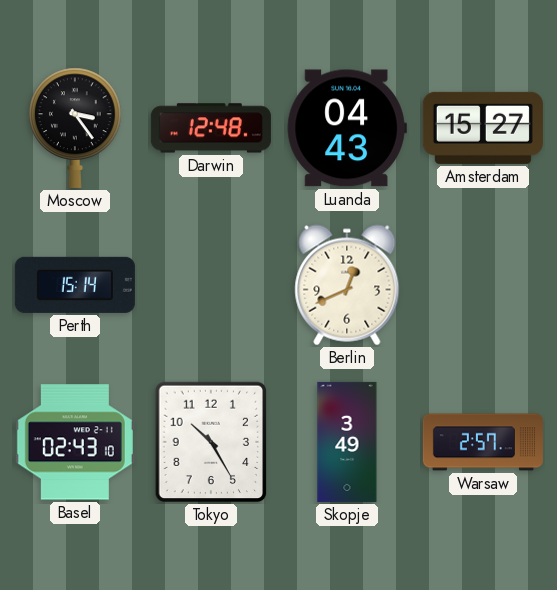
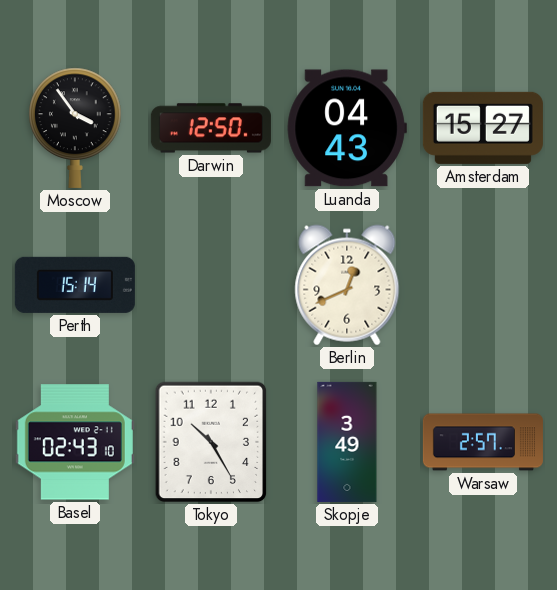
Moscow: 3:24 -> 3:54
Darwin: 12:48 -> 12:50
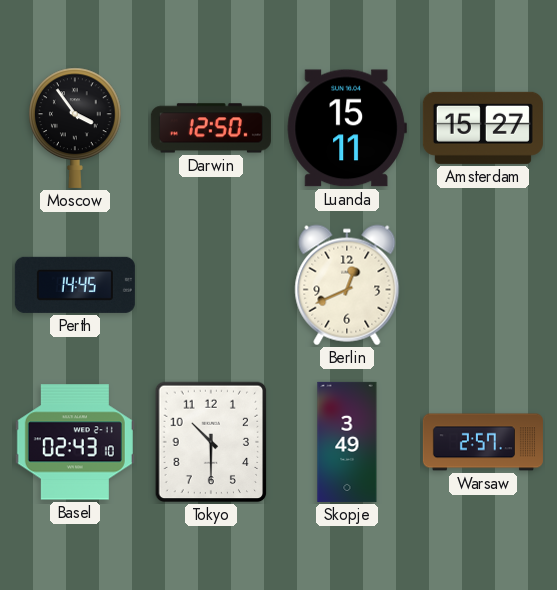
Luanda: 04:43 -> 15:11
Perth: 15:14 -> 14:45
Tokyo: 10:25 -> 10:30
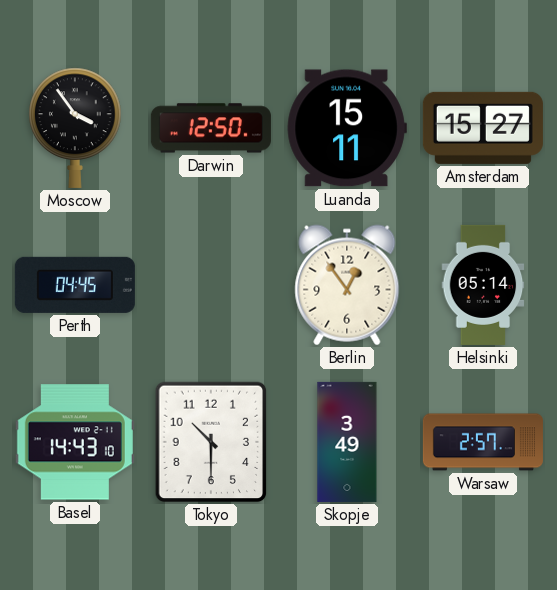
Perth: 14:45 -> 04:45
Berlin: 12:41 -> 12:54
Helsinki: none -> 05:14
Basel: 02:43 -> 14:43
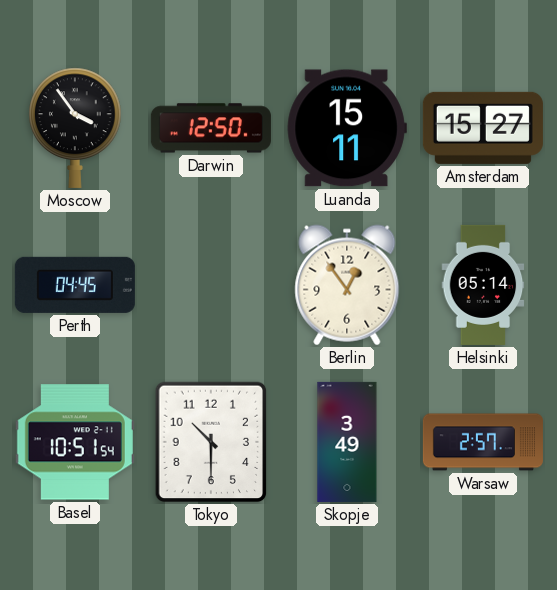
Basel: 14:43 -> 10:51
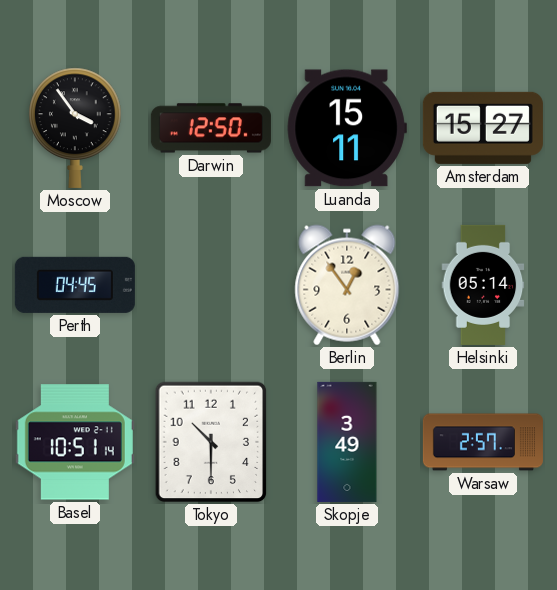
Basel: 10:51:54 -> 10:51:14
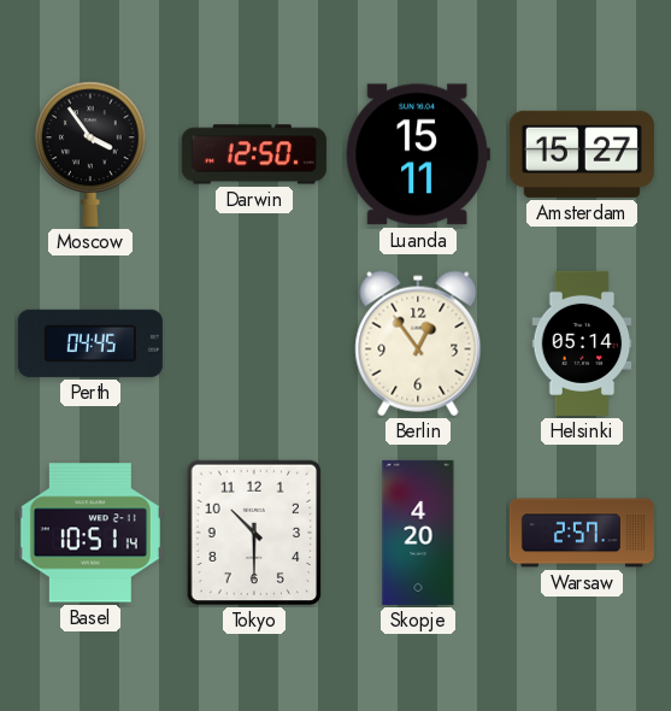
Skopje: 3:49 -> 4:20
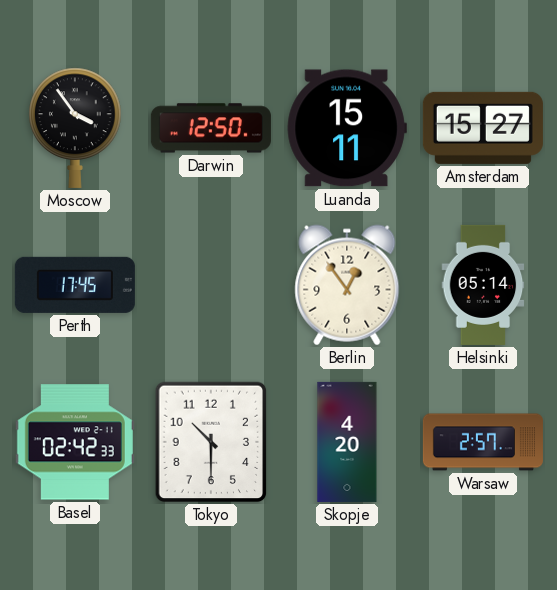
Perth: 04:45 -> 17:45
Basel: 10:51 -> 02:42
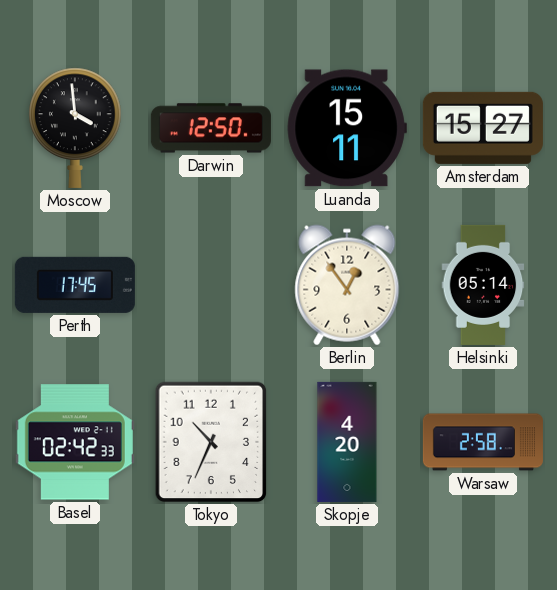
Moscow: 3:54 -> 3:59
Tokyo: 10:30 -> 10:34
Warsaw: 2:57 -> 2:58
